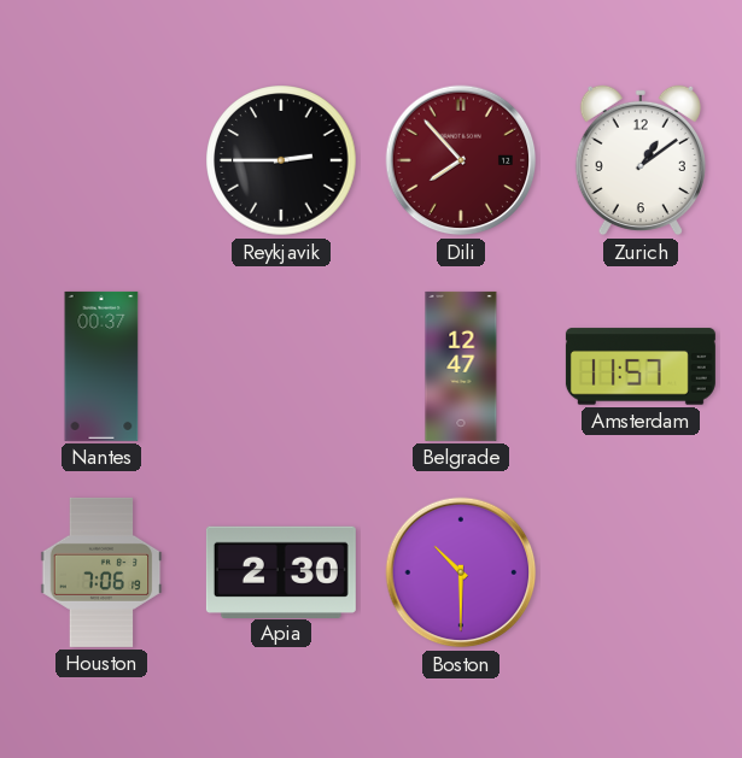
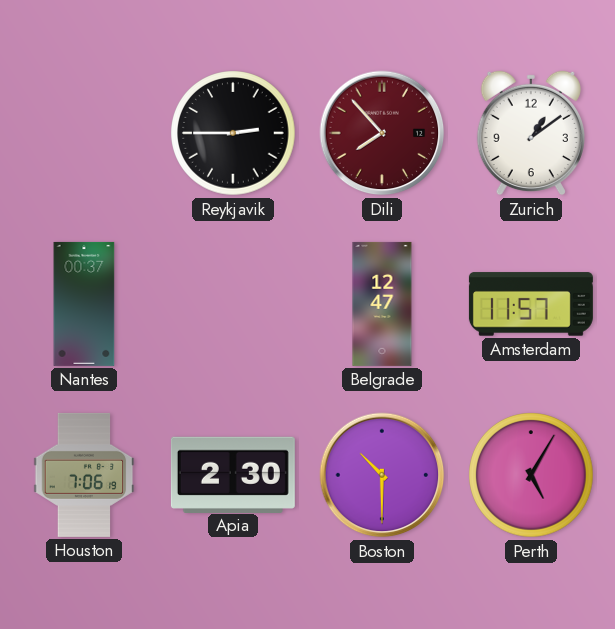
Perth: none -> 5:05
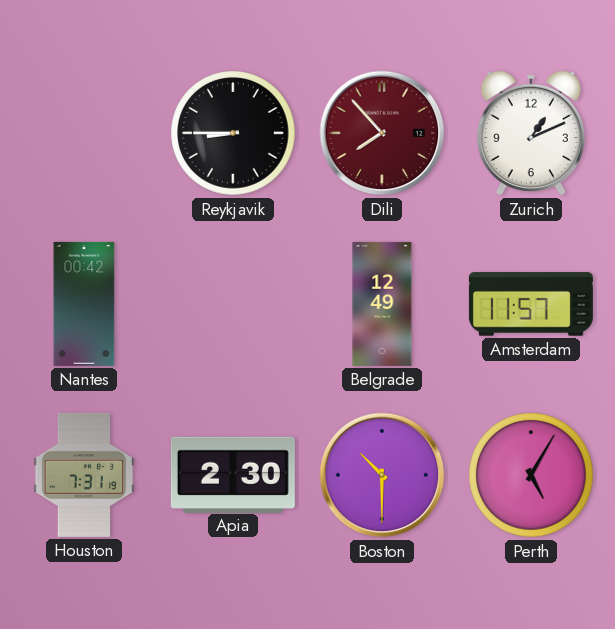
Reykjavik: 2:45 -> 8:45
Zurich: 1:09 -> 1:11
Nantes: 00:37 -> 00:42
Belgrade: 12:47 -> 12:49
Houston: 7:06 -> 7:31
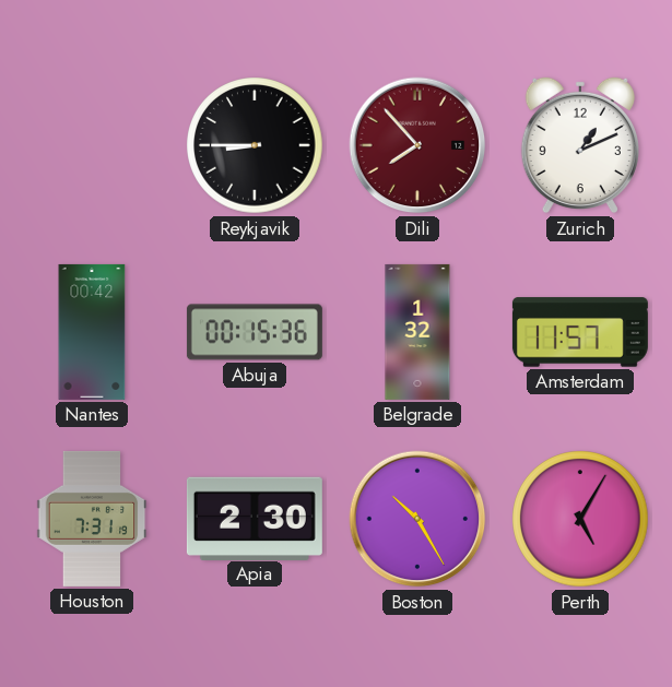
Abuja: none -> 00:15
Belgrade: 12:49 -> 1:32
Boston: 10:30 -> 10:25
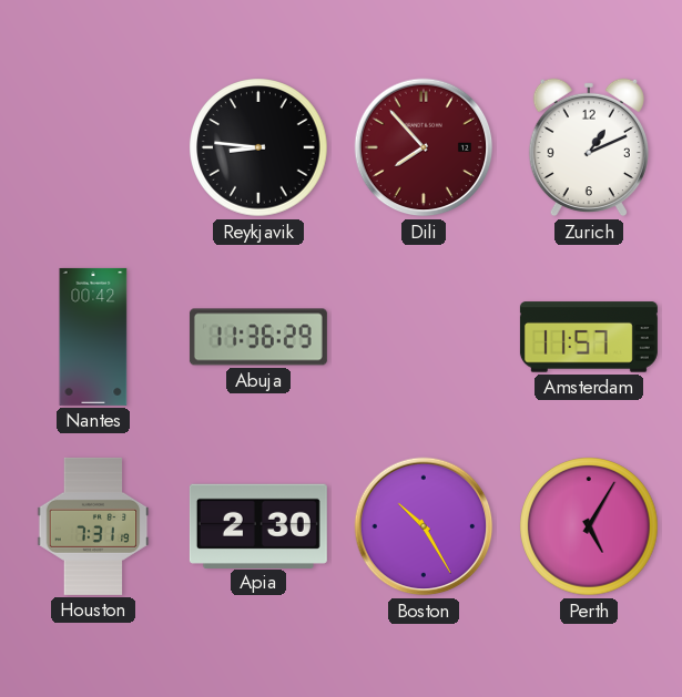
Reykjavik: 8:45 -> 8:46
Abuja: 00:15 -> 11:36
Belgrade: 1:32 -> none
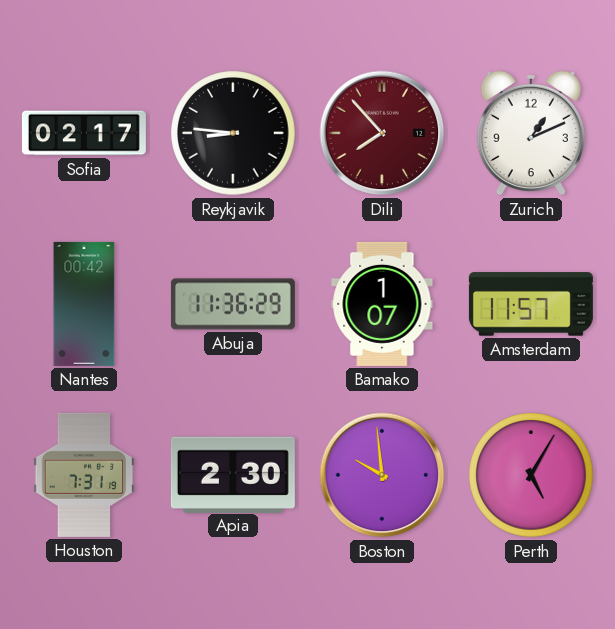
Sofia: none -> 02:17
Bamako: none -> 1:07
Boston: 10:25 -> 9:59
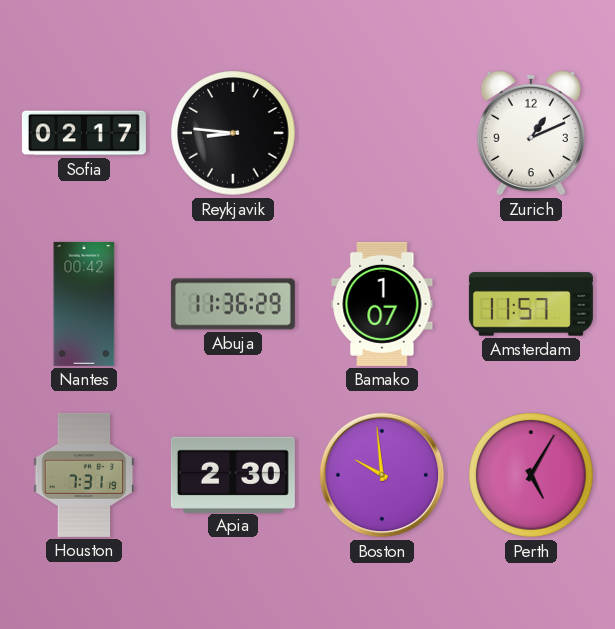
Dili: 7:53 -> none
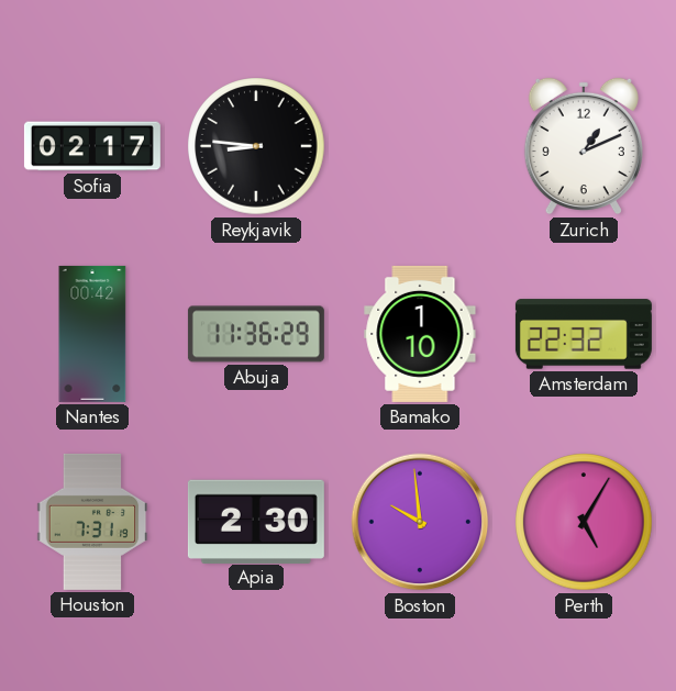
Bamako: 1:07 -> 1:10
Amsterdam: 11:57 -> 22:32
